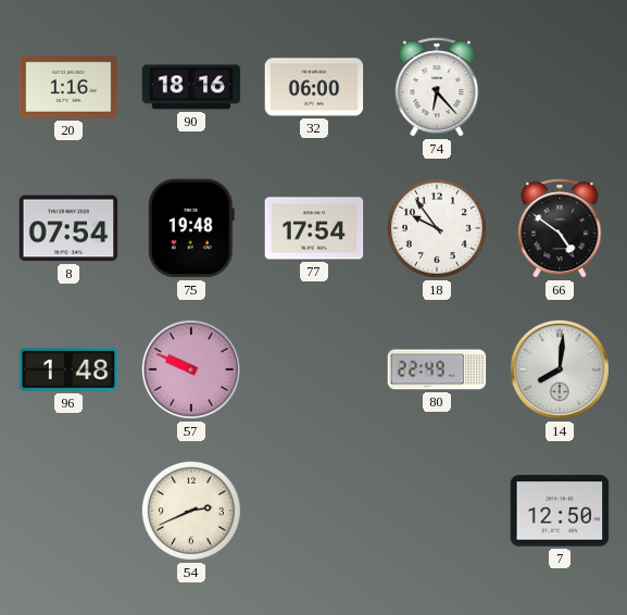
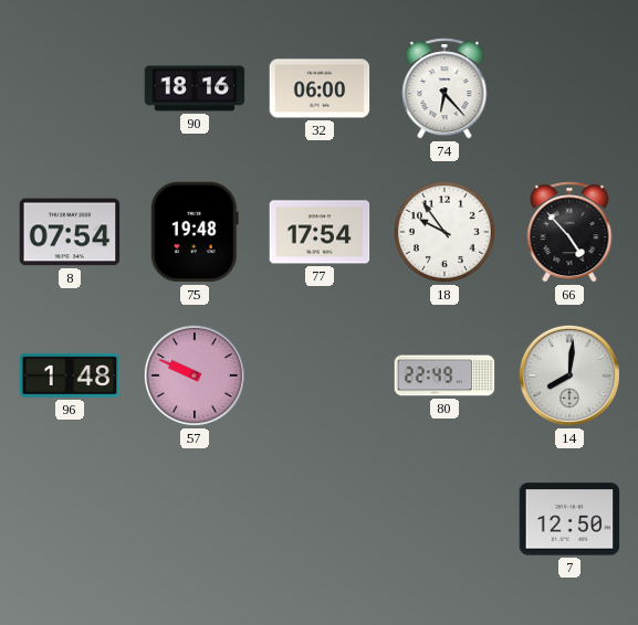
20: 1:16 -> none
66: 4:51 -> 4:53
54: 2:41 -> none
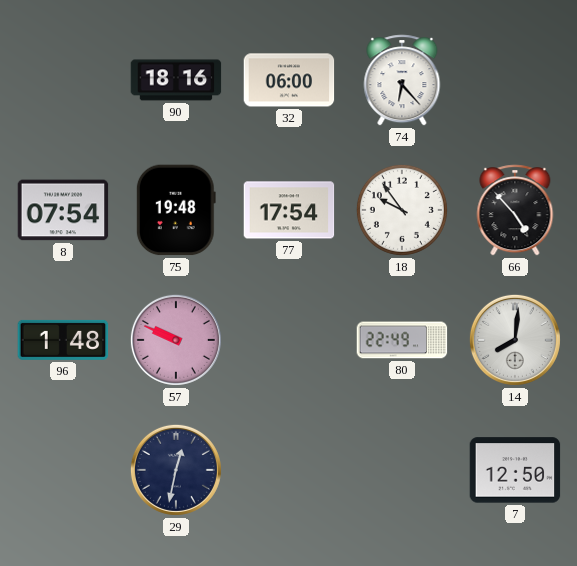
29: none -> 12:32
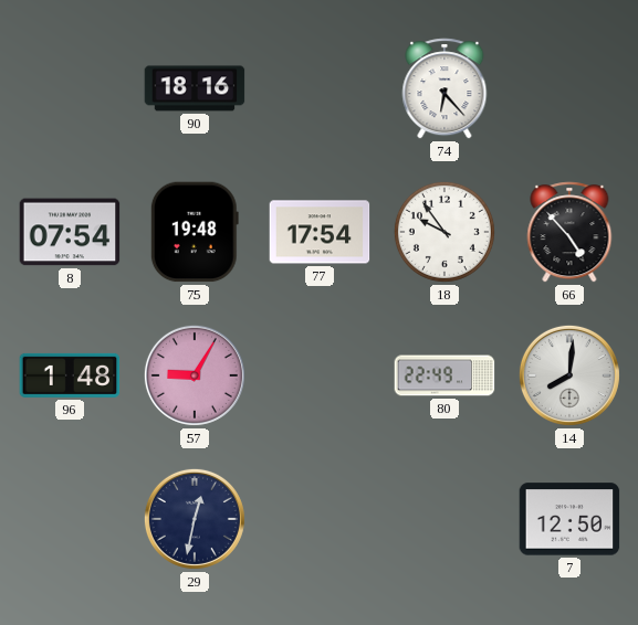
32: 06:00 -> none
57: 9:49 -> 9:05
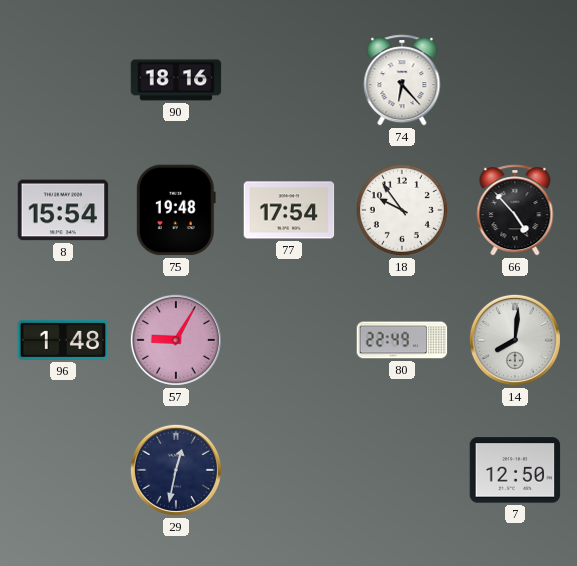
8: 07:54 -> 15:54
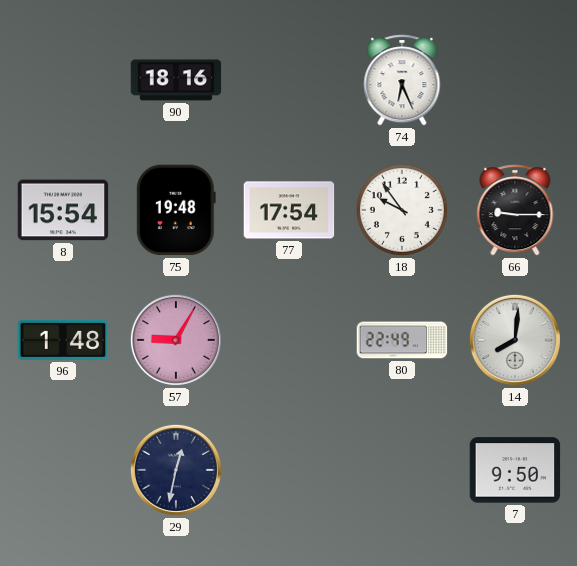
74: 6:23 -> 6:26
66: 4:53 -> 9:15
7: 12:50 -> 9:50
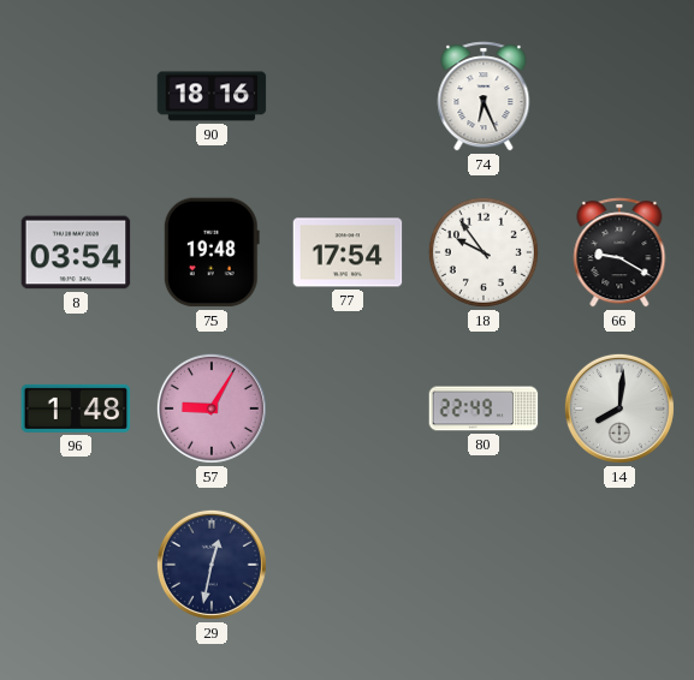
8: 15:54 -> 03:54
66: 9:15 -> 9:20
7: 9:50 -> none
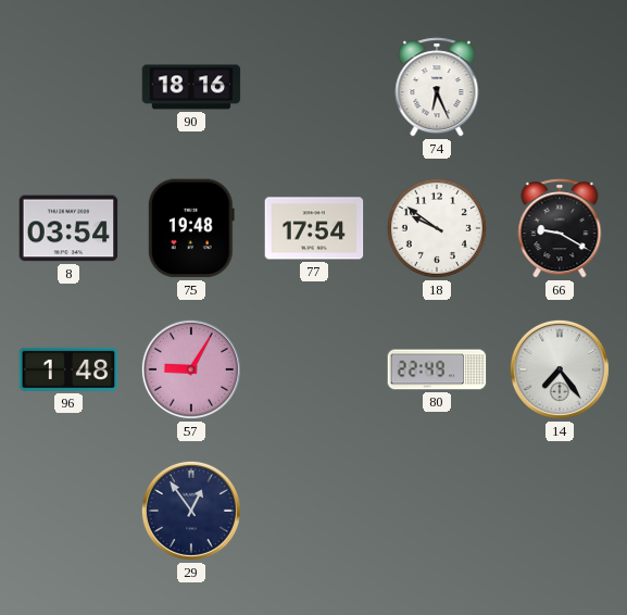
18: 9:54 -> 9:51
14: 8:01 -> 7:24
29: 12:32 -> 12:54
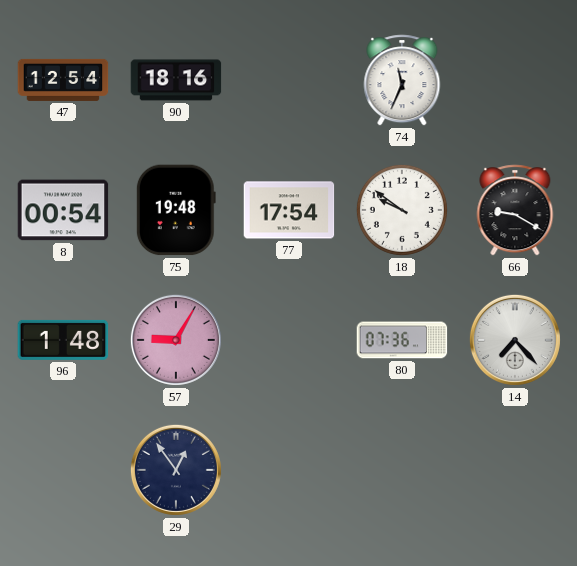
47: none -> 12:54
74: 6:26 -> 11:34
8: 03:54 -> 00:54
80: 22:49 -> 07:36
14: 7:24 -> 7:23
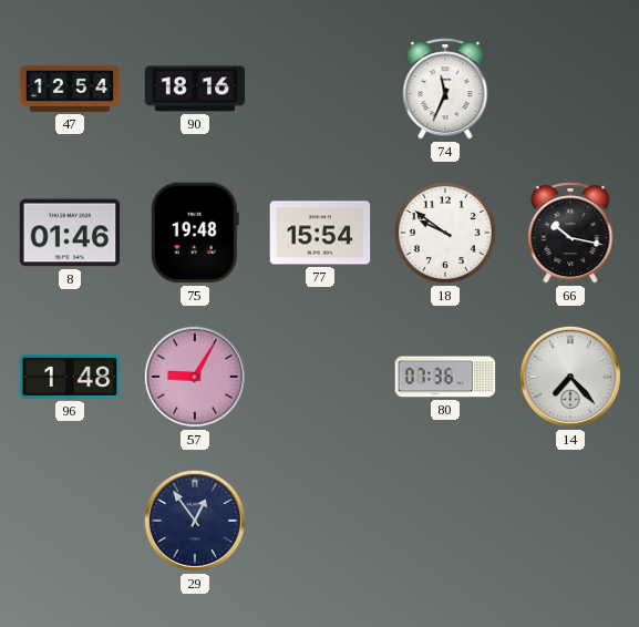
8: 00:54 -> 01:46
77: 17:54 -> 15:54
66: 9:20 -> 10:17
